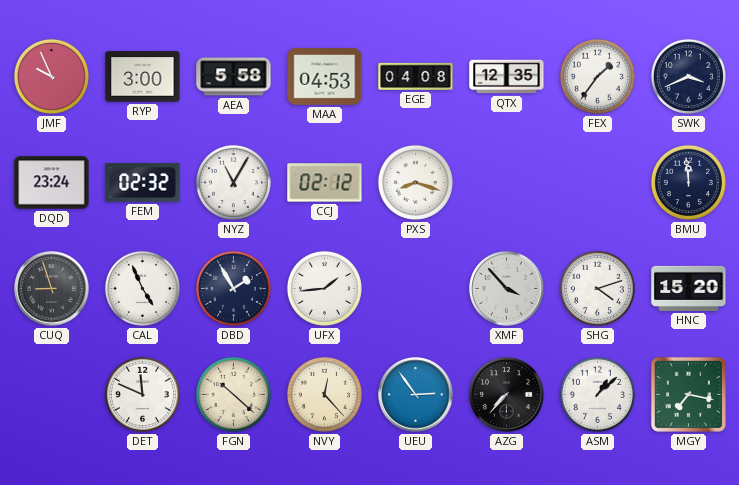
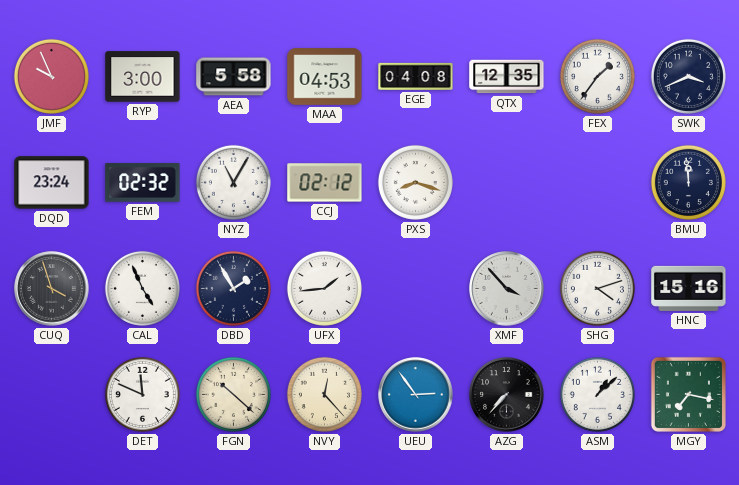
CUQ: 8:57 -> 3:57
HNC: 15:20 -> 15:16
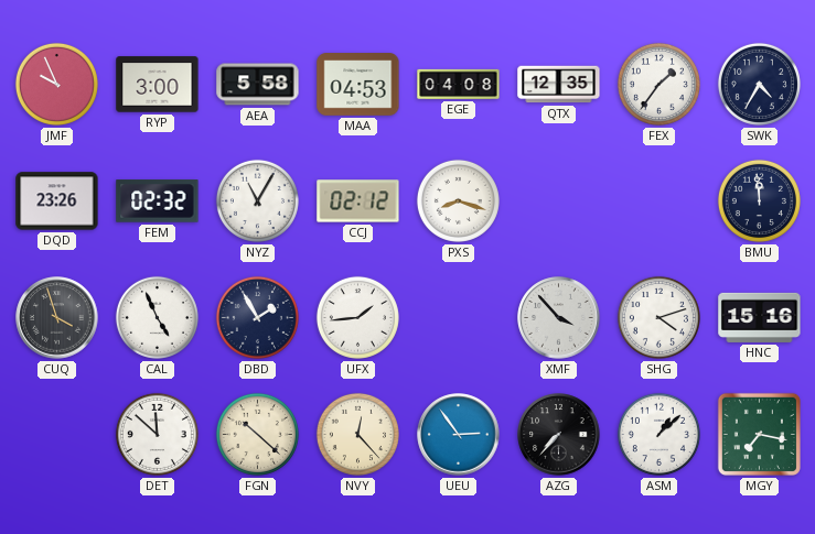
SWK: 3:41 -> 4:35
DQD: 23:24 -> 23:26
DET: 11:49 -> 11:52
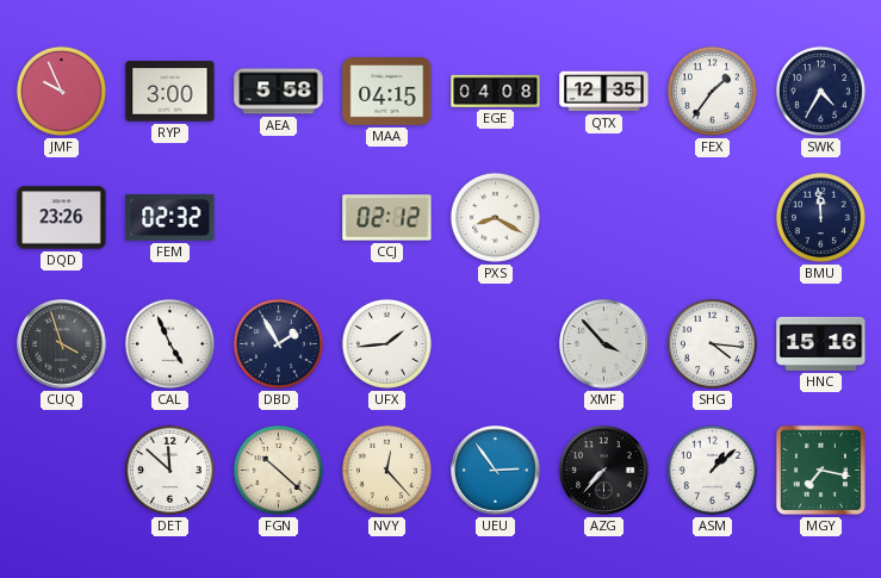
MAA: 04:53 -> 04:15
NYZ: 11:05 -> none
PXS: 8:18 -> 8:20
SHG: 4:12 -> 4:16
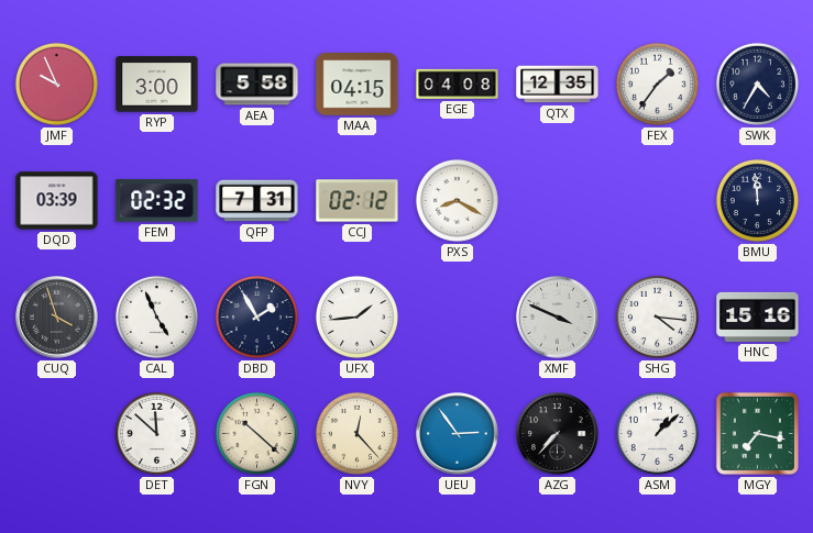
DQD: 23:26 -> 03:39
QFP: none -> 7:31
XMF: 3:53 -> 3:49
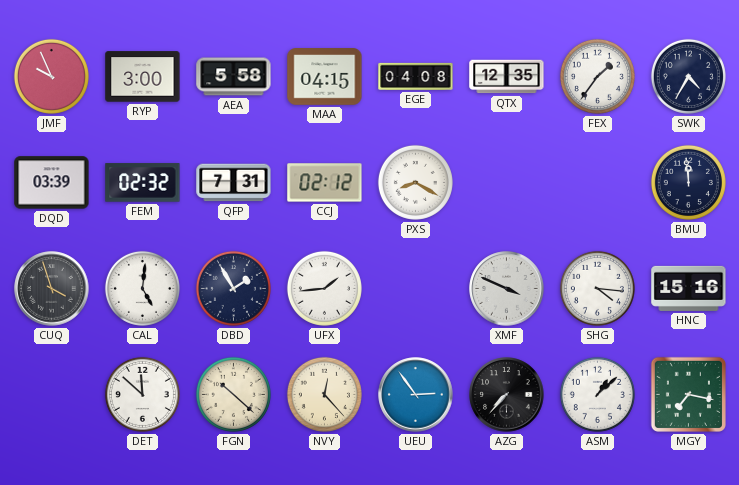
CAL: 4:56 -> 5:01
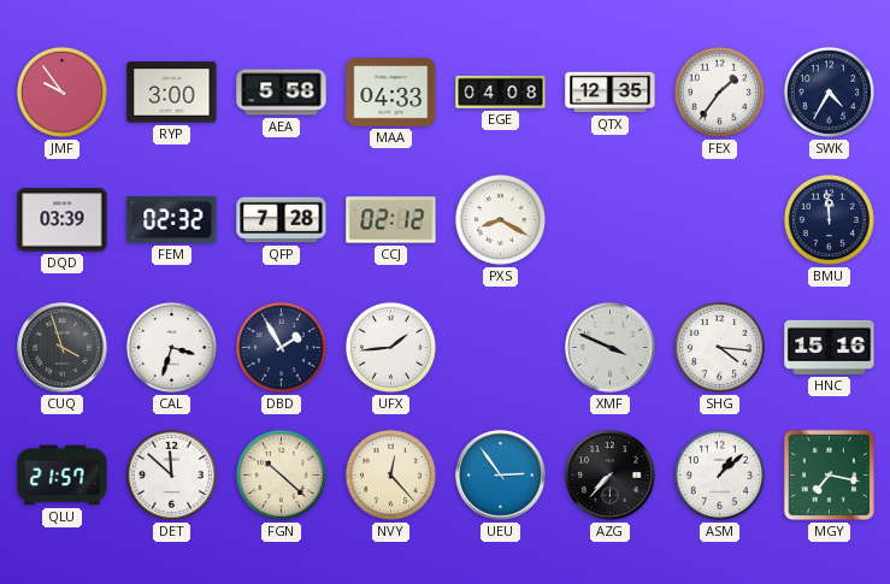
JMF: 9:56 -> 9:54
MAA: 04:15 -> 04:33
QFP: 7:31 -> 7:28
CAL: 5:01 -> 3:33
QLU: none -> 21:57
